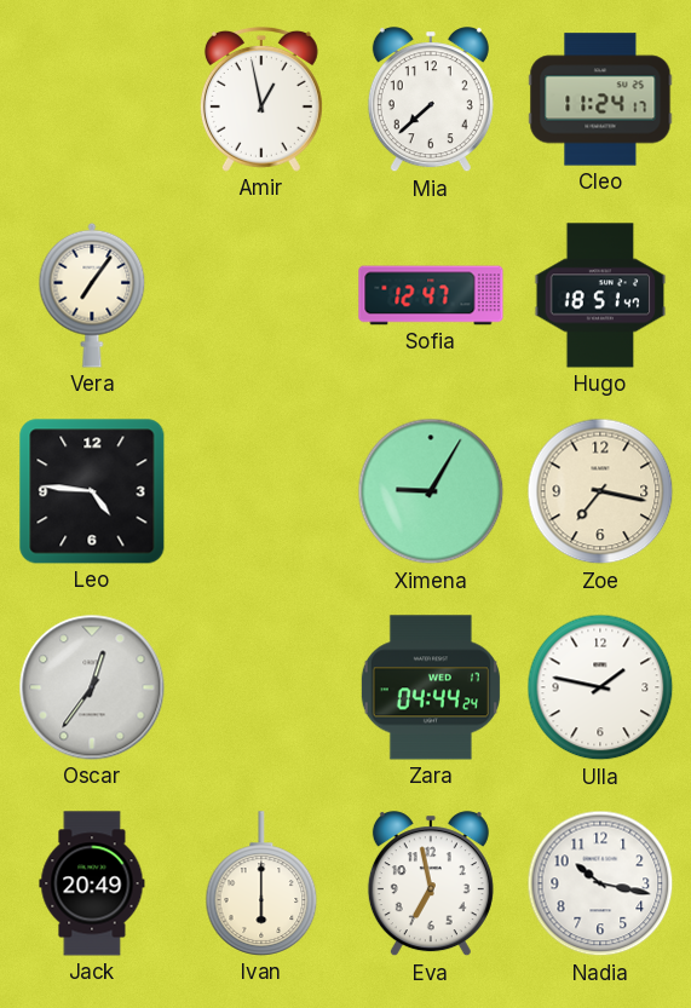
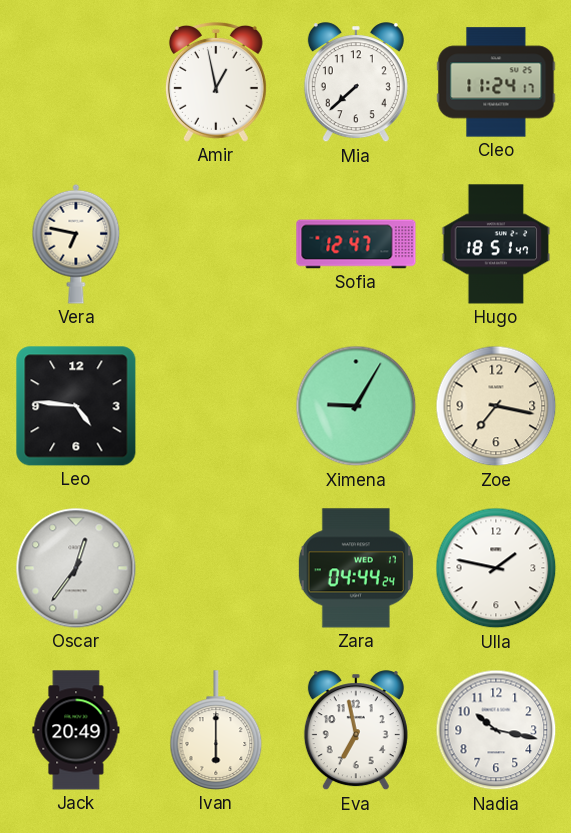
Vera: 7:06 -> 6:47
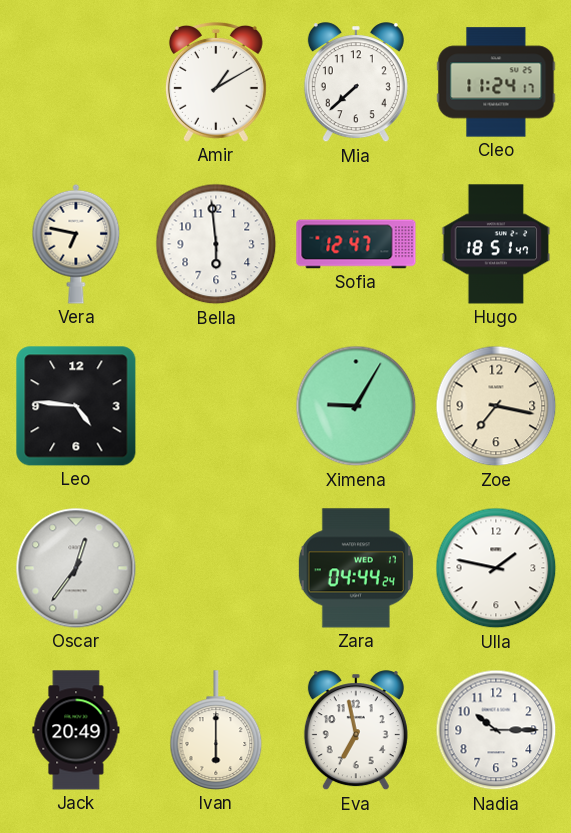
Amir: 12:58 -> 1:10
Bella: none -> 5:59
Nadia: 10:17 -> 10:15
